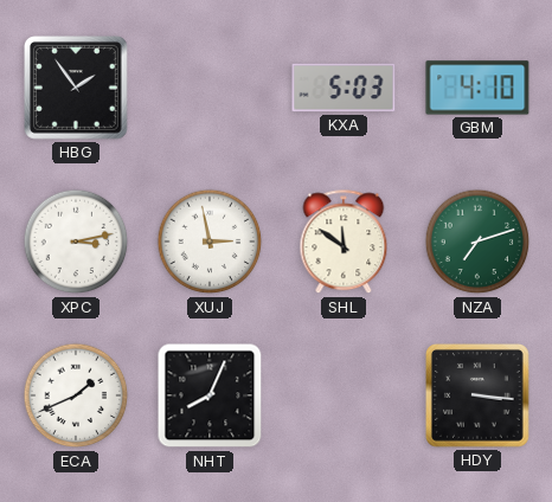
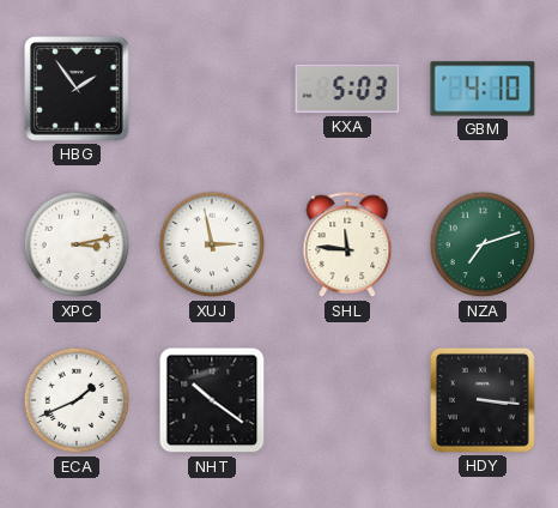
SHL: 11:51 -> 11:46
NHT: 8:04 -> 10:21
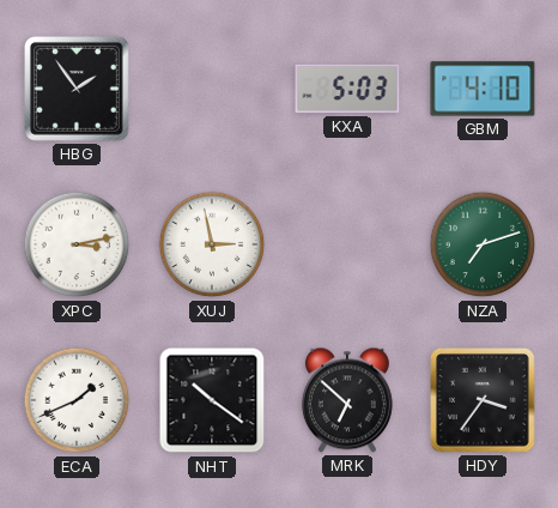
SHL: 11:46 -> none
MRK: none -> 6:52
HDY: 3:16 -> 3:36
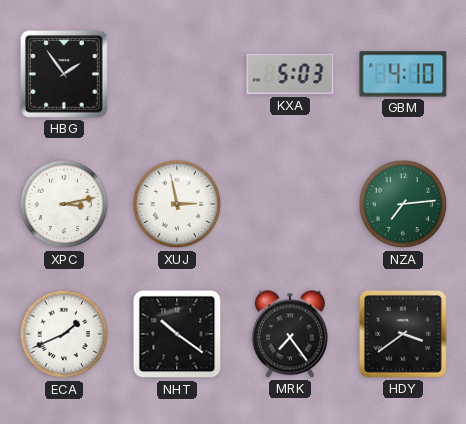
NZA: 7:12 -> 7:14
MRK: 6:52 -> 7:24
HDY: 3:36 -> 3:39
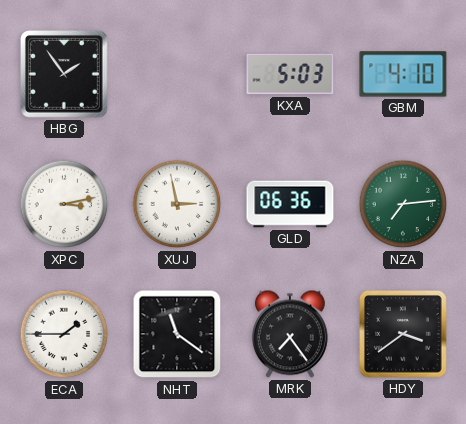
GLD: none -> 06:36
ECA: 1:41 -> 1:45
NHT: 10:21 -> 11:21
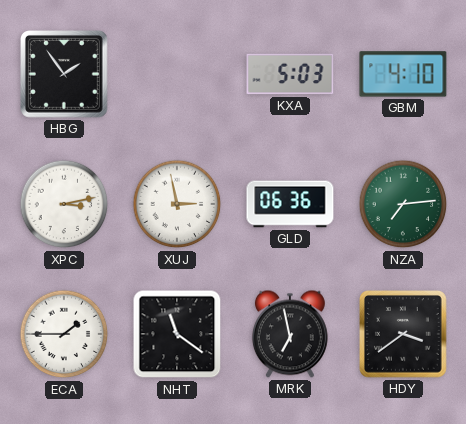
MRK: 7:24 -> 6:58
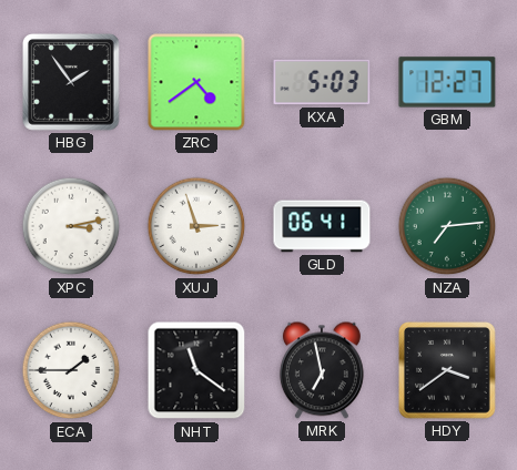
ZRC: none -> 4:39
GBM: 4:10 -> 12:27
XUJ: 2:58 -> 2:57
GLD: 06:36 -> 06:41
